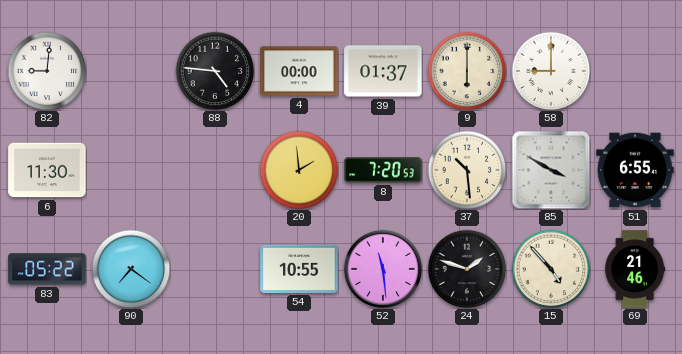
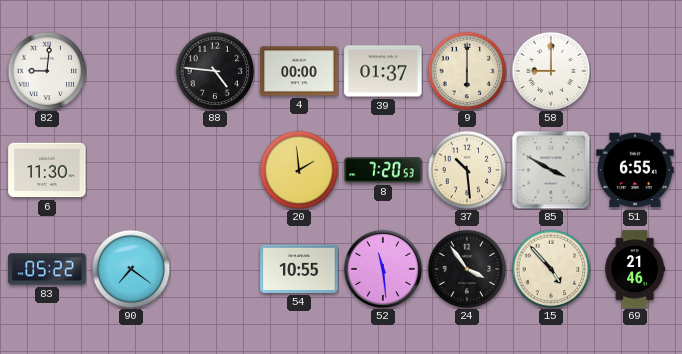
24: 1:48 -> 3:54
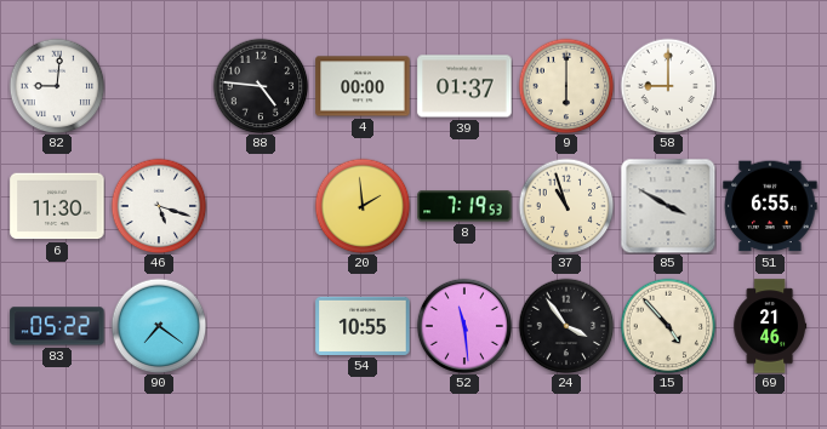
46: none -> 5:18
8: 7:20 -> 7:19
37: 10:29 -> 10:57
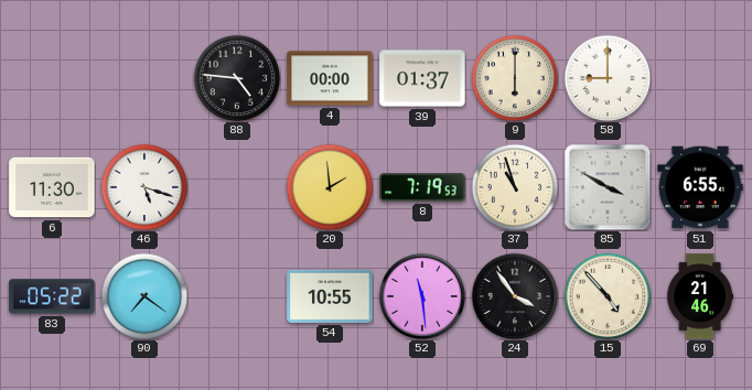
82: 9:01 -> none
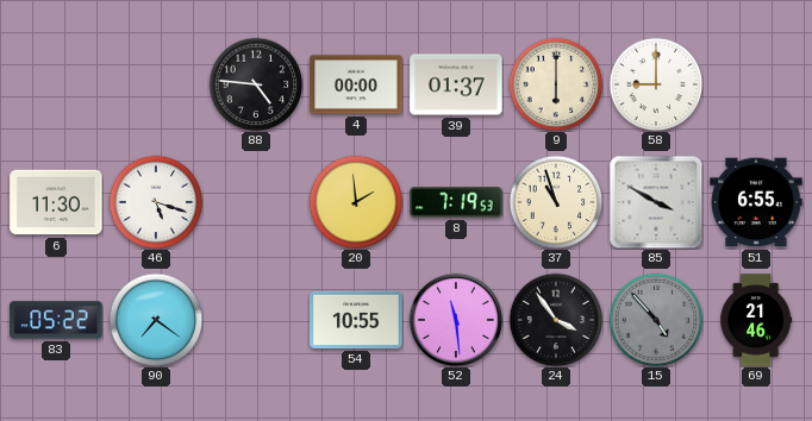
15 dial: cream -> grey
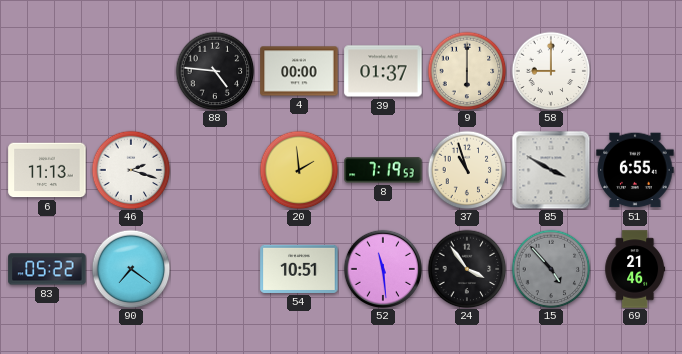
6: 11:30 -> 11:13
46: 5:18 -> 2:18
54: 10:55 -> 10:51
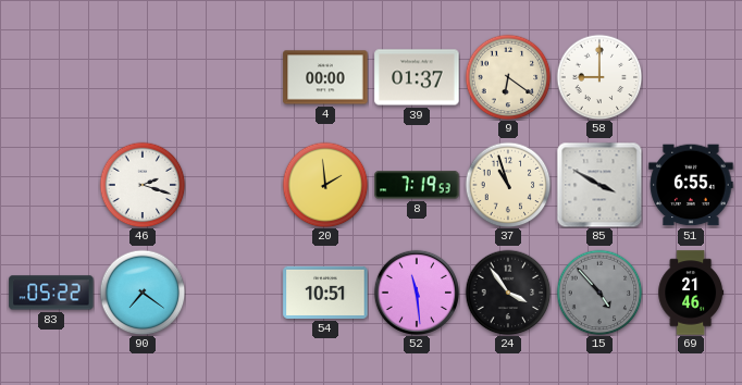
88: 4:46 -> none
9: 6:00 -> 6:21
6: 11:13 -> none
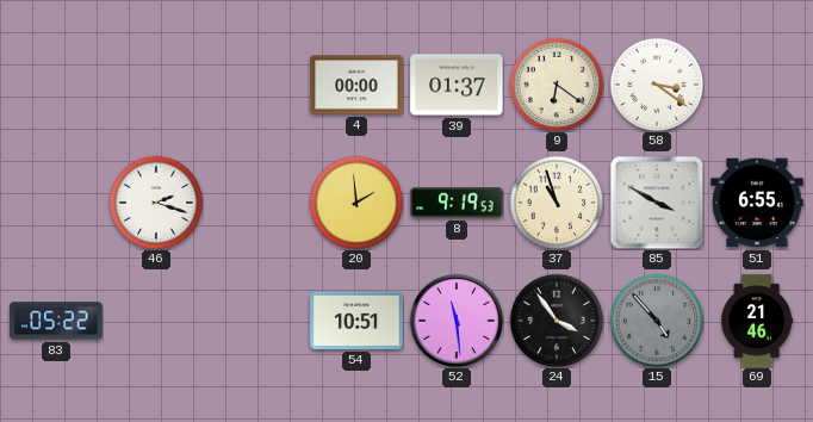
58: 9:00 -> 3:21
8: 7:19 -> 9:19
90: 7:21 -> none
